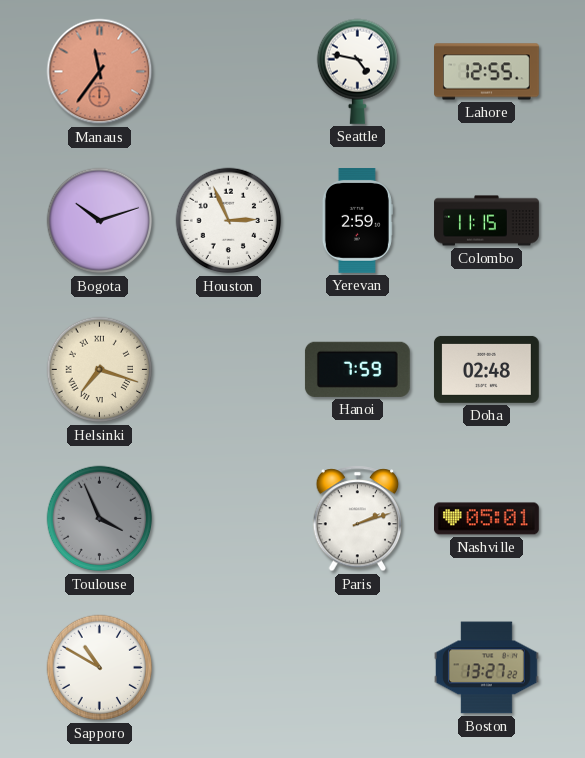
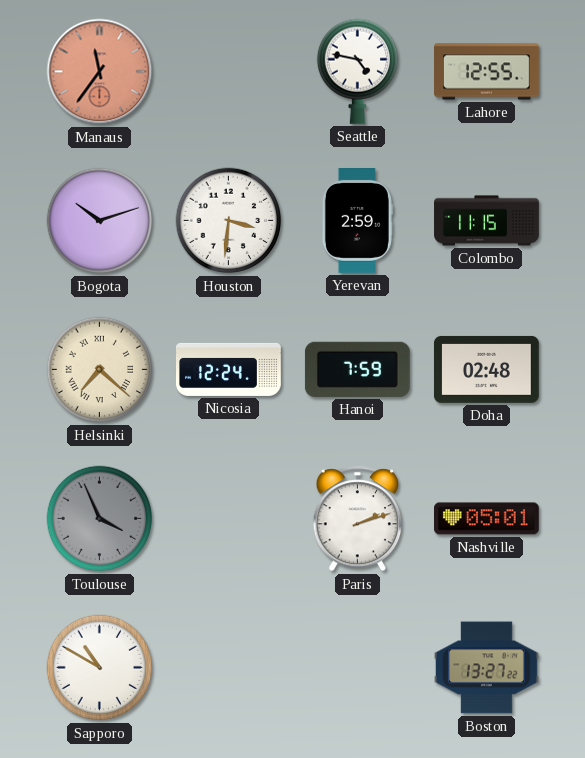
Houston: 2:56 -> 3:31
Helsinki: 7:18 -> 7:22
Nicosia: none -> 12:24
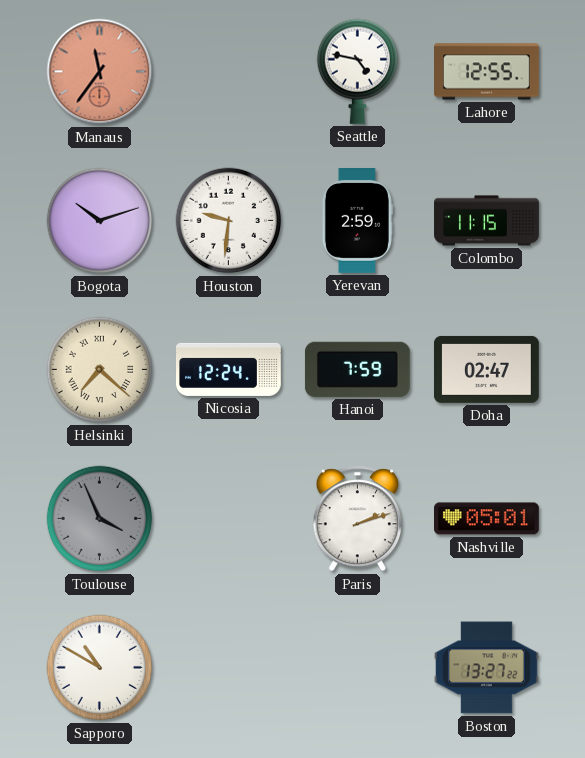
Houston: 3:31 -> 9:31
Doha: 02:48 -> 02:47
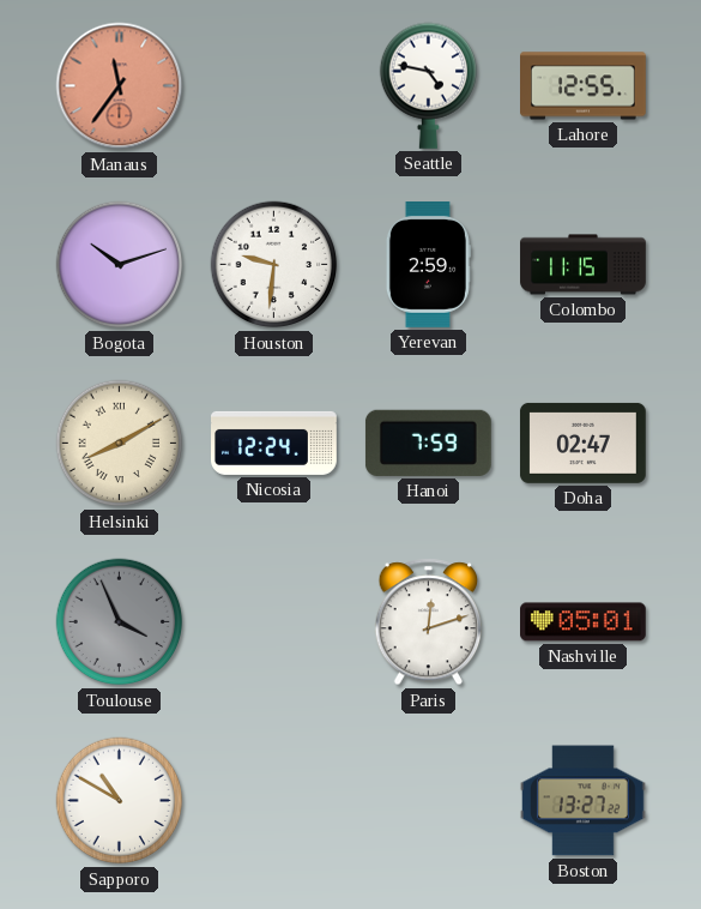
Helsinki: 7:22 -> 8:10
Paris: 2:12 -> 12:12
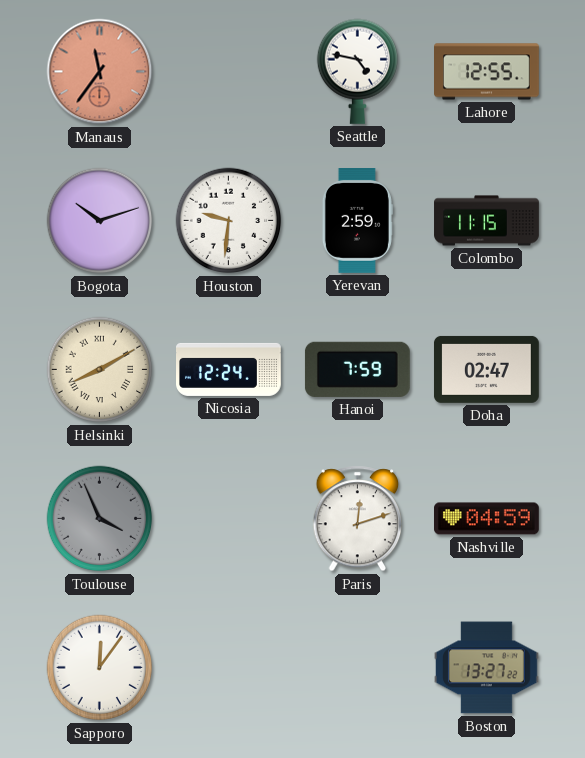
Nashville: 05:01 -> 04:59
Sapporo: 10:50 -> 12:06
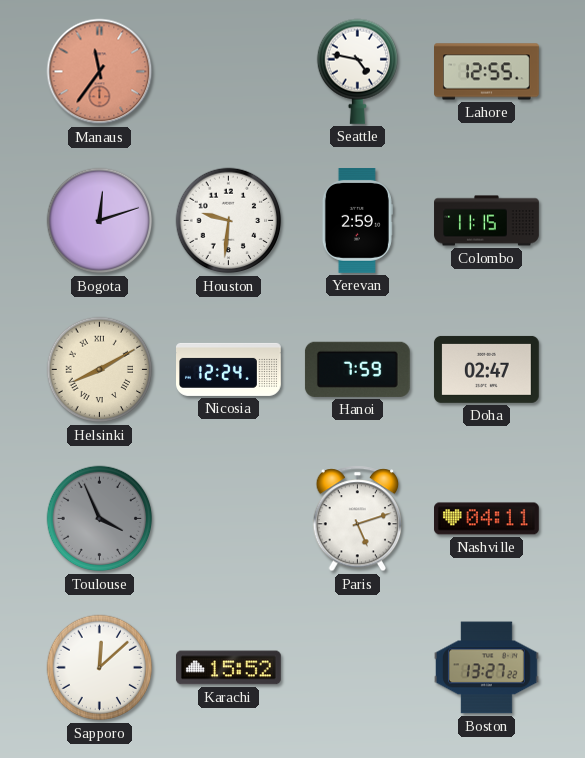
Bogota: 10:12 -> 12:12
Paris: 12:12 -> 5:12
Nashville: 04:59 -> 04:11
Sapporo: 12:06 -> 12:08
Karachi: none -> 15:52
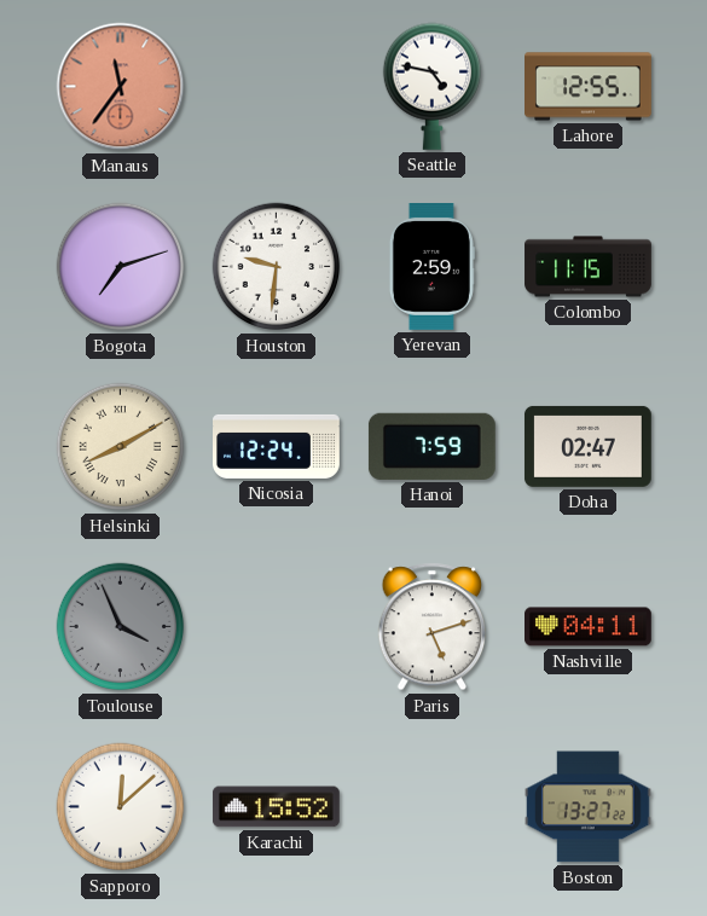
Bogota: 12:12 -> 7:12
